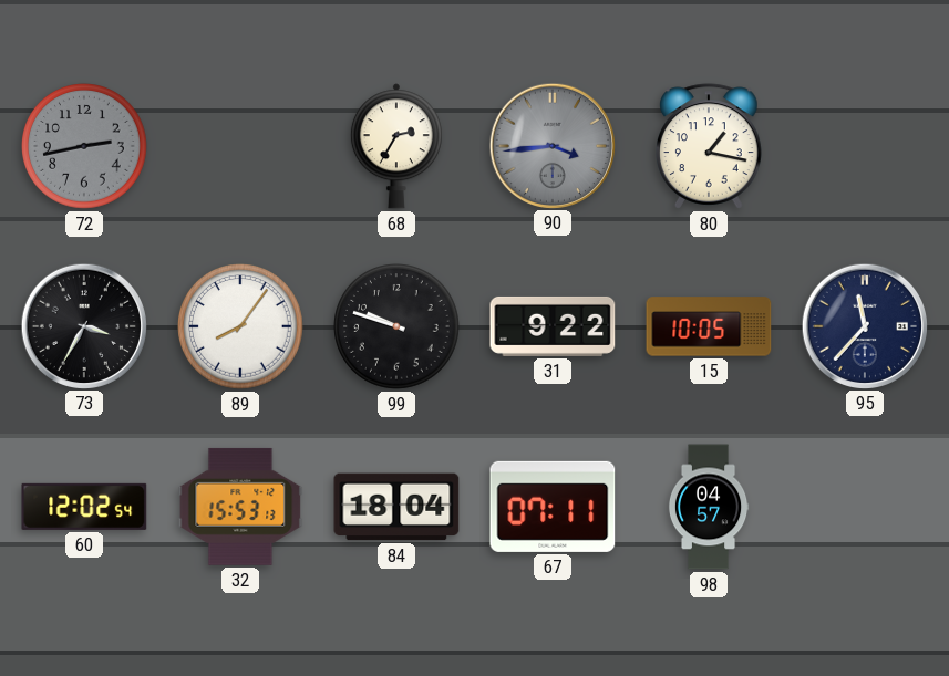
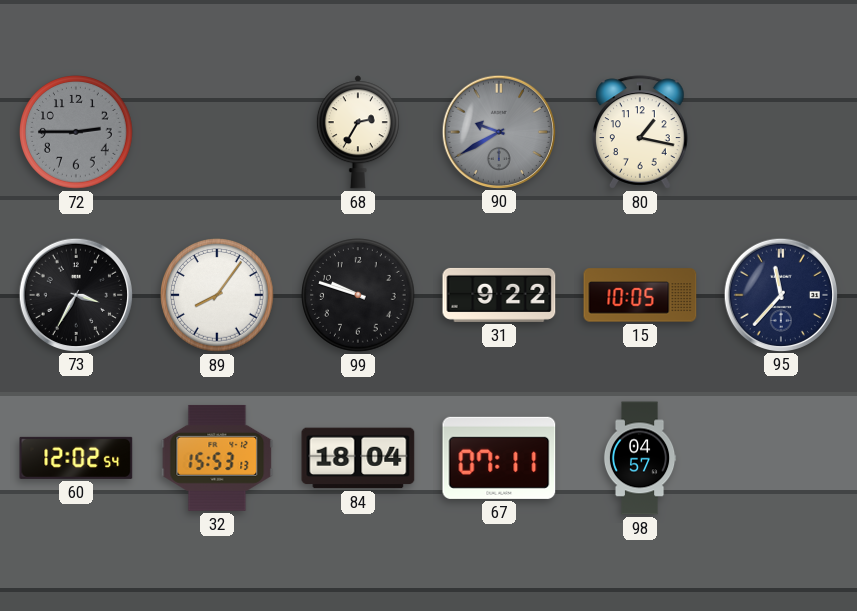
72: 2:43 -> 2:45
90: 3:44 -> 9:40
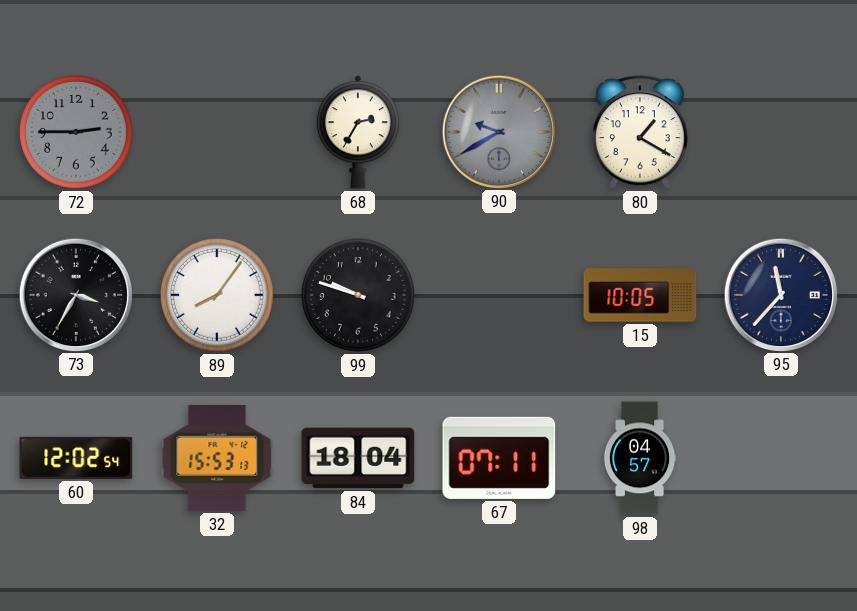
80: 1:17 -> 1:20
31: 9:22 -> none
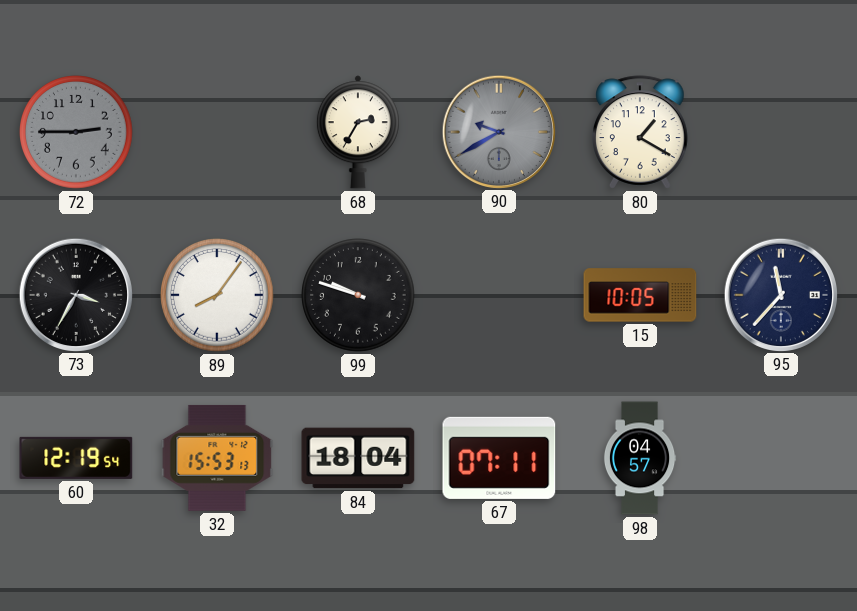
60: 12:02 -> 12:19
